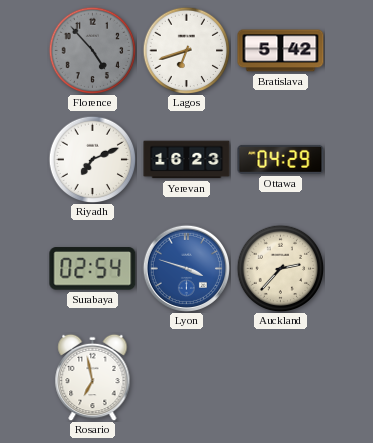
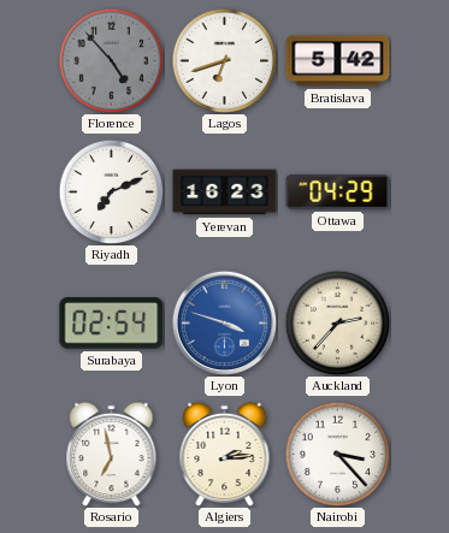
Algiers: none -> 2:14
Nairobi: none -> 3:23
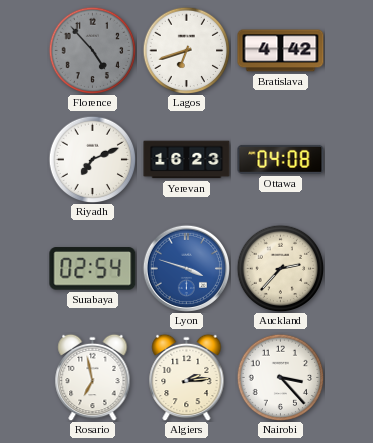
Bratislava: 5:42 -> 4:42
Ottawa: 04:29 -> 04:08
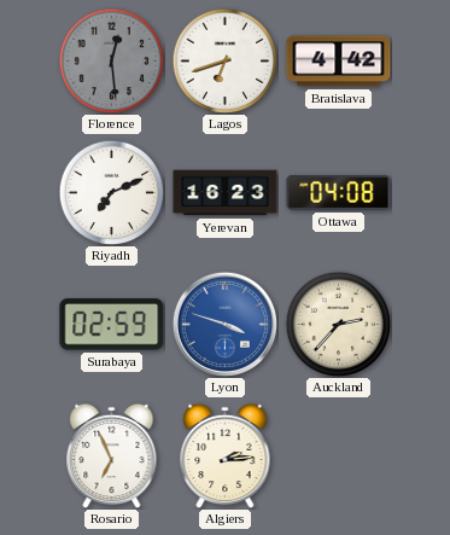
Florence: 4:53 -> 12:29
Surabaya: 02:54 -> 02:59
Rosario: 6:58 -> 6:56
Nairobi: 3:23 -> none
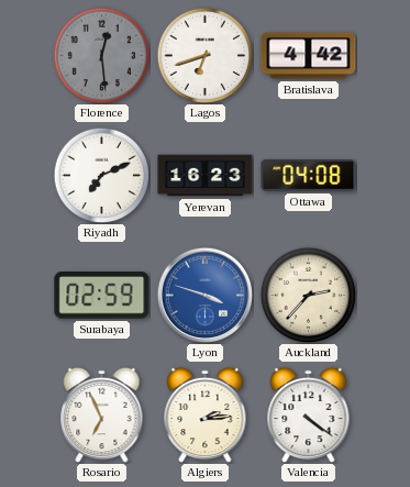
Valencia: none -> 4:21
